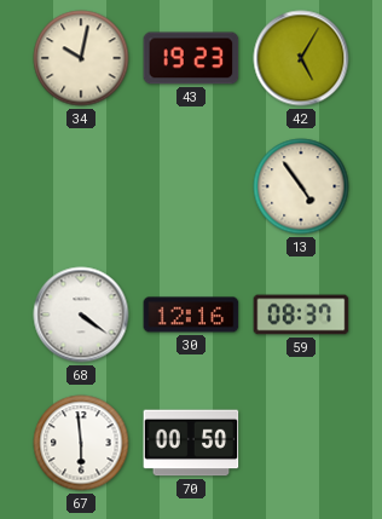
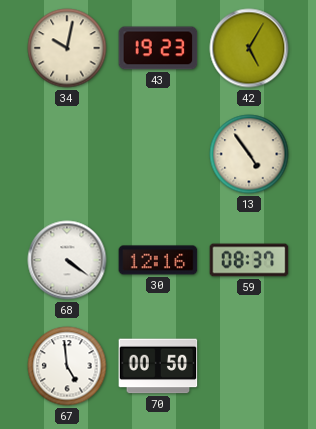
67: 5:59 -> 4:59
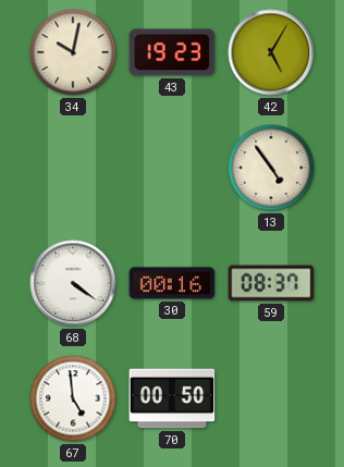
30: 12:16 -> 00:16
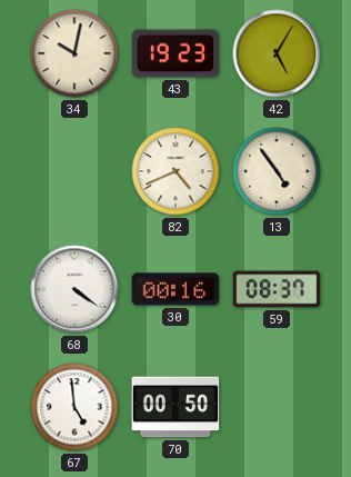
82: none -> 4:41
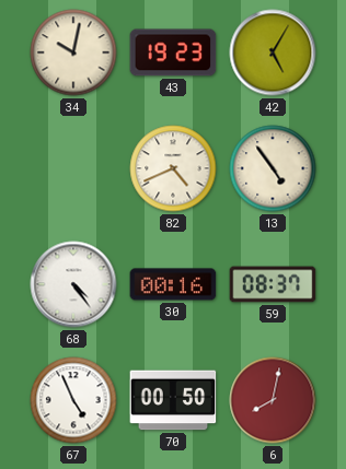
68: 4:21 -> 4:24
67: 4:59 -> 4:56
6: none -> 8:02
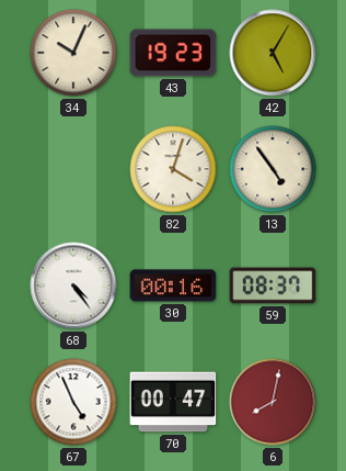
34: 10:02 -> 10:04
82: 4:41 -> 4:03
70: 00:50 -> 00:47
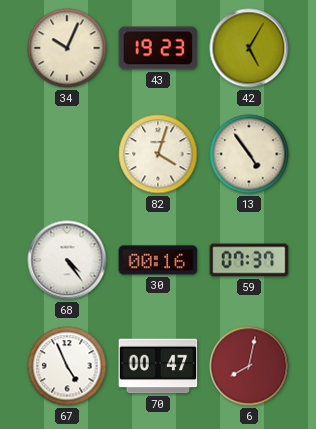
59: 08:37 -> 07:37
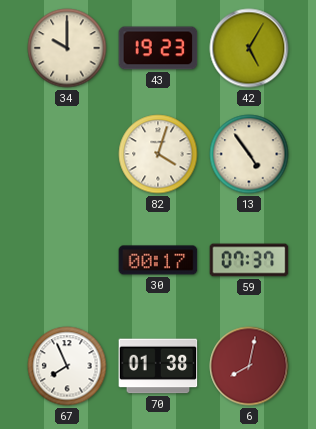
34: 10:04 -> 10:00
68: 4:24 -> none
30: 00:16 -> 00:17
67: 4:56 -> 7:56
70: 00:47 -> 01:38
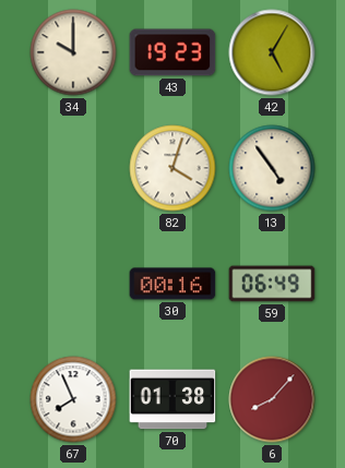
30: 00:17 -> 00:16
59: 07:37 -> 06:49
6: 8:02 -> 8:07
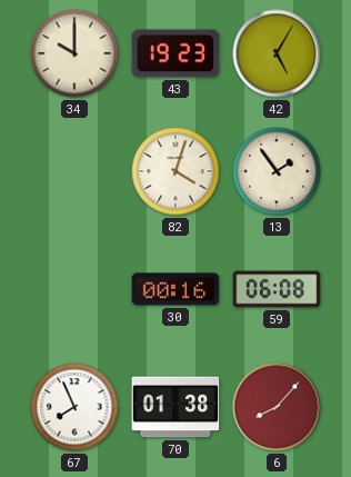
13: 4:54 -> 1:54
59: 06:49 -> 06:08
